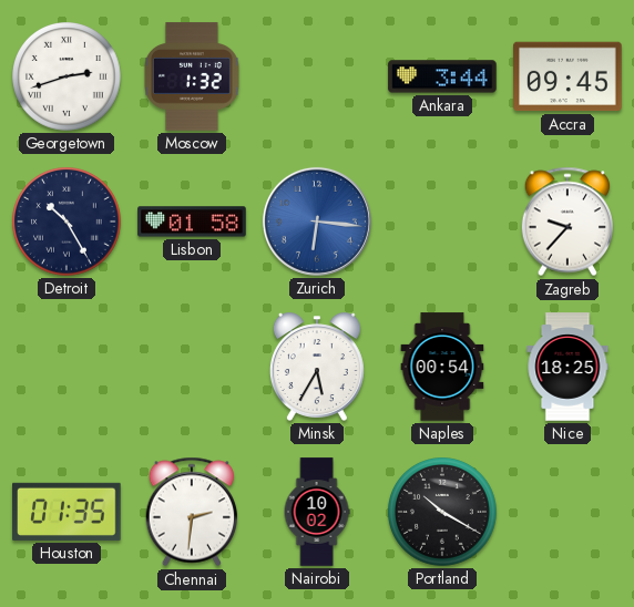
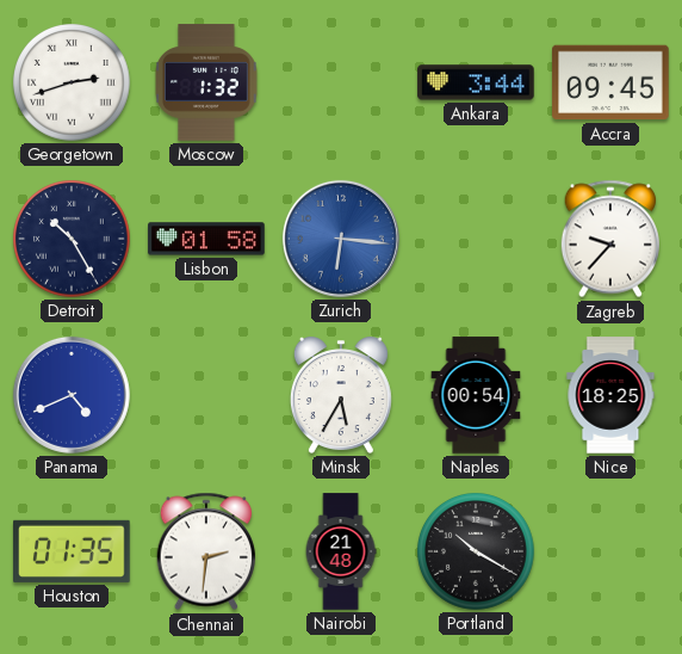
Panama: none -> 4:41
Nairobi: 10:02 -> 21:48
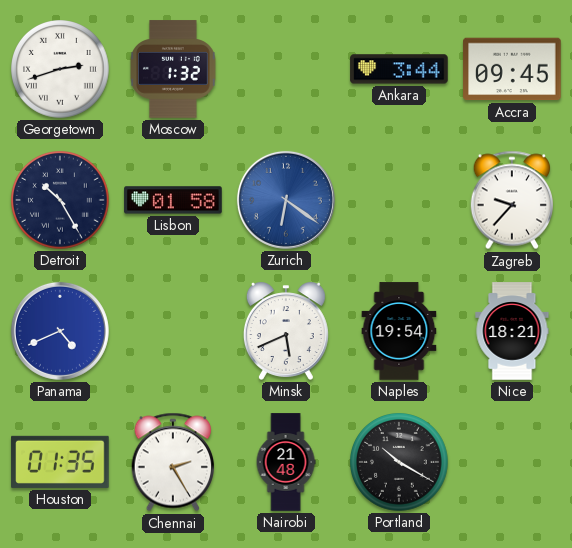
Zurich: 6:16 -> 6:21
Minsk: 5:35 -> 5:41
Naples: 00:54 -> 19:54
Nice: 18:25 -> 18:21
Chennai: 2:31 -> 2:25
